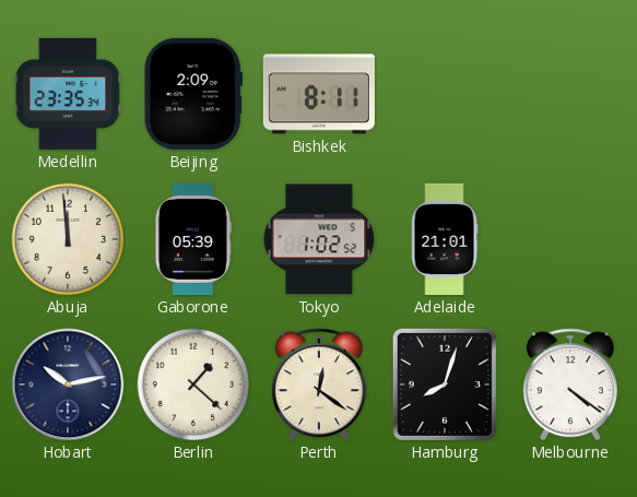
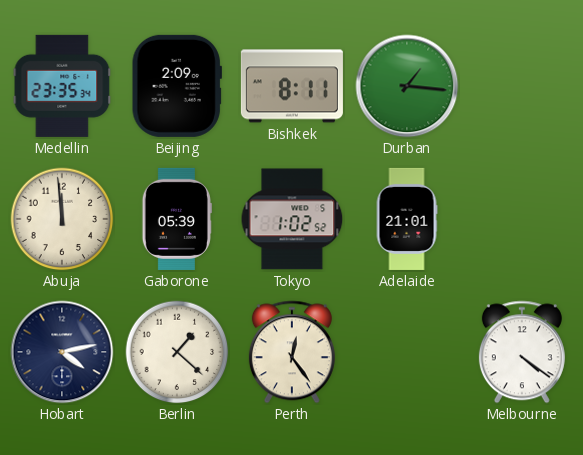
Durban: none -> 1:16
Hobart: 10:13 -> 4:13
Perth: 12:21 -> 12:24
Hamburg: 8:03 -> none
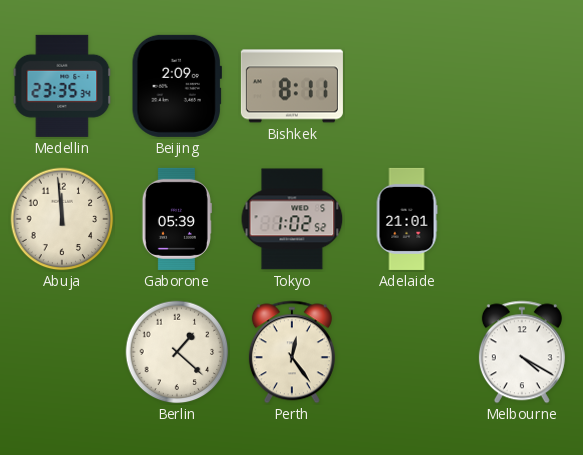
Durban: 1:16 -> none
Hobart: 4:13 -> none
Melbourne: 4:21 -> 4:20
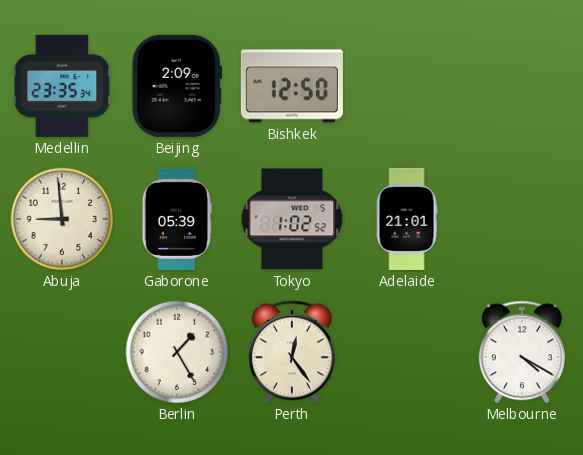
Bishkek: 8:11 -> 12:50
Abuja: 11:59 -> 8:59
Berlin: 1:22 -> 1:25
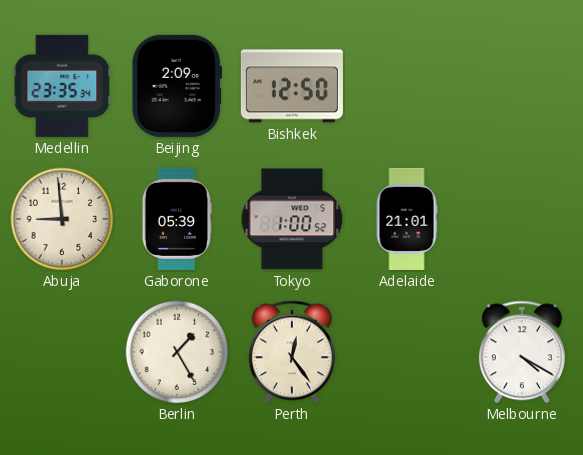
Tokyo: 1:02 -> 1:00
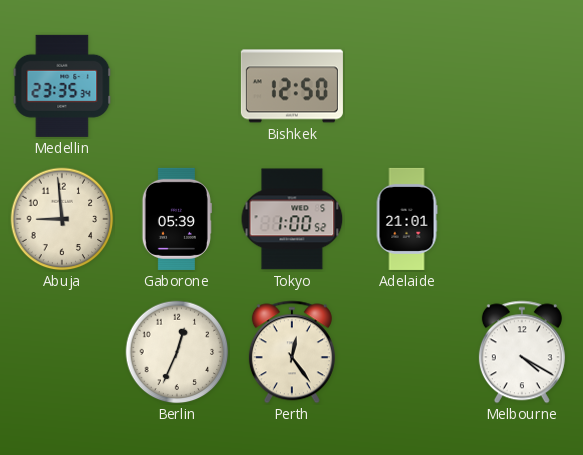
Beijing: 2:09 -> none
Berlin: 1:25 -> 12:34
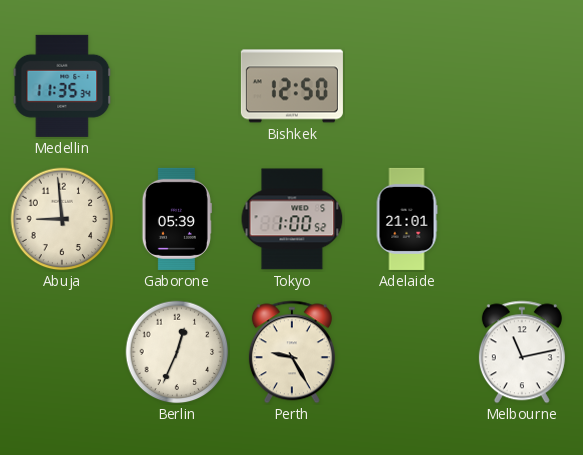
Medellin: 23:35 -> 11:35
Perth: 12:24 -> 9:25
Melbourne: 4:20 -> 11:13
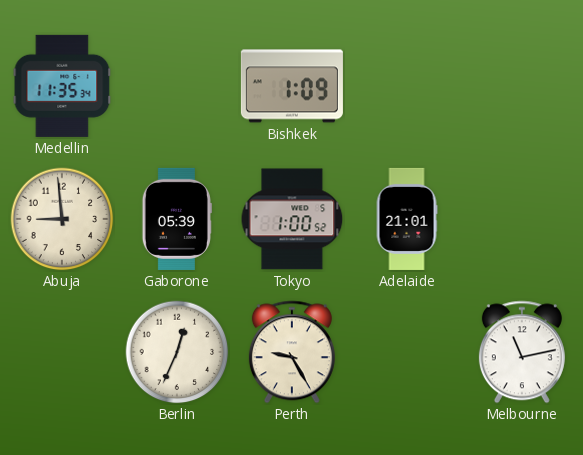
Bishkek: 12:50 -> 1:09
